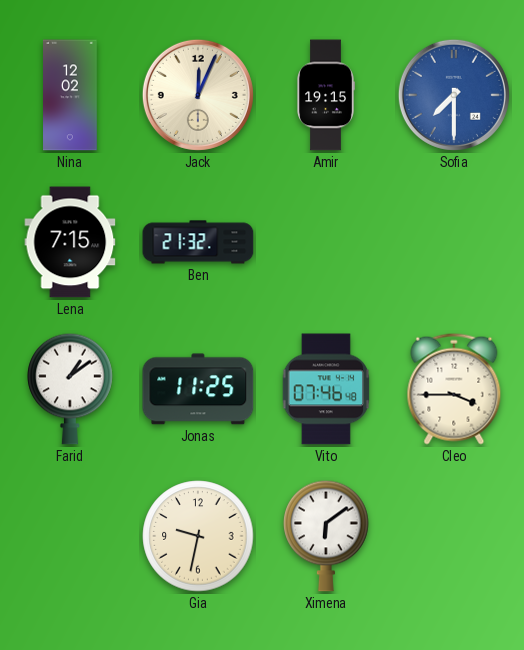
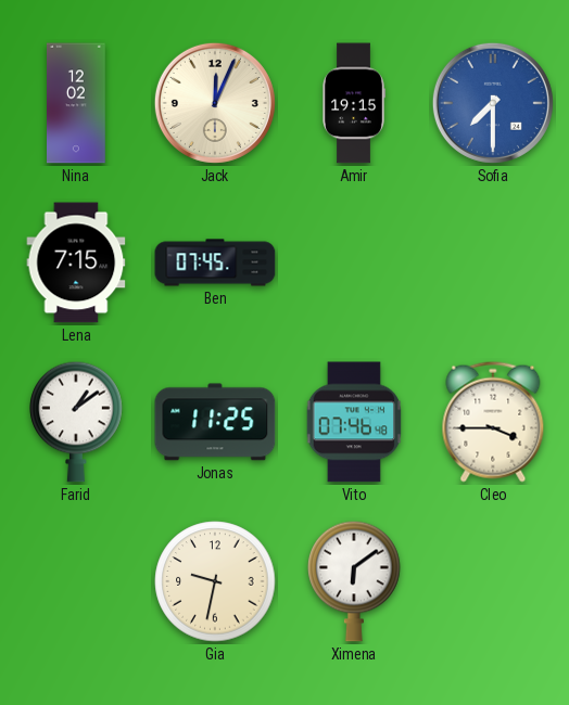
Ben: 21:32 -> 07:45
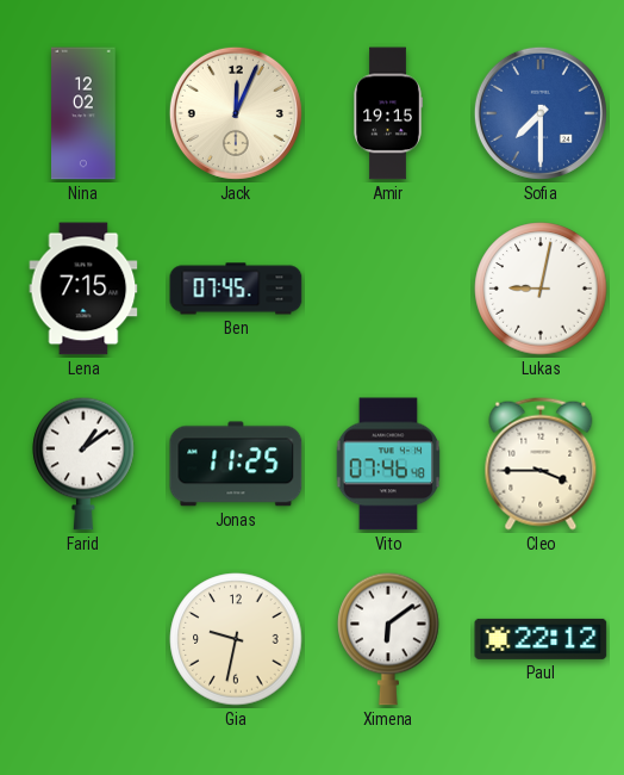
Lukas: none -> 9:02
Paul: none -> 22:12
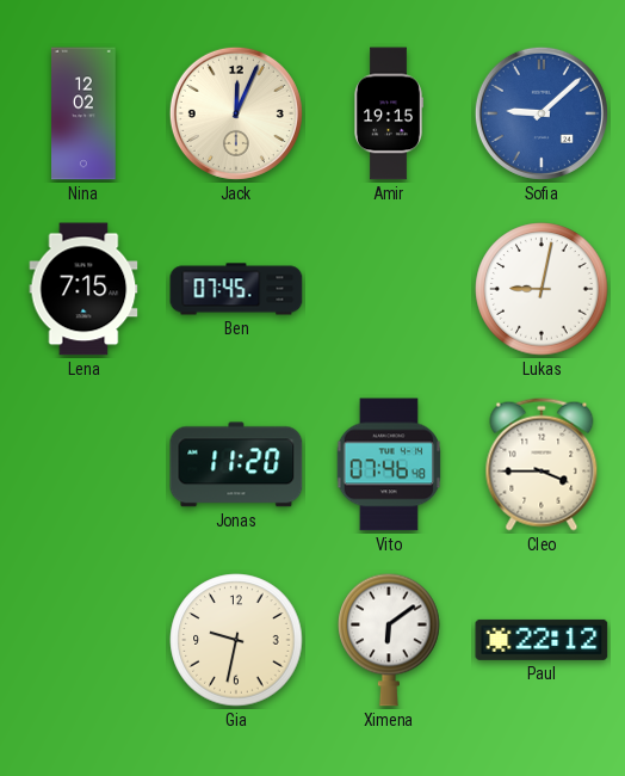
Sofia: 7:30 -> 9:08
Farid: 1:09 -> none
Jonas: 11:25 -> 11:20
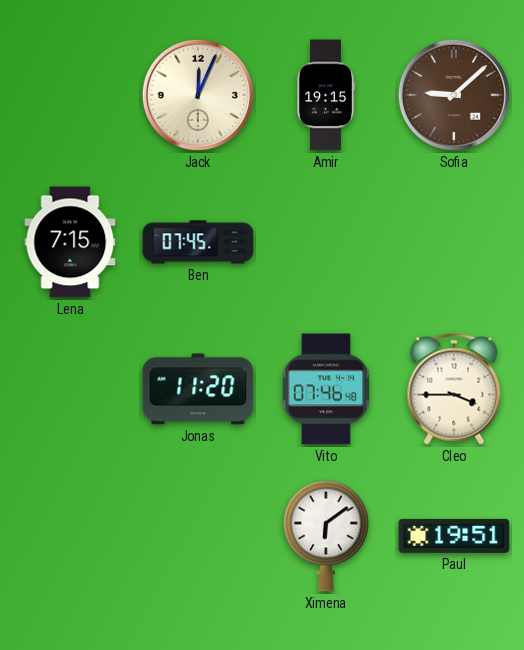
Nina: 12:02 -> none
Sofia dial: blue -> brown
Lukas: 9:02 -> none
Gia: 9:32 -> none
Paul: 22:12 -> 19:51
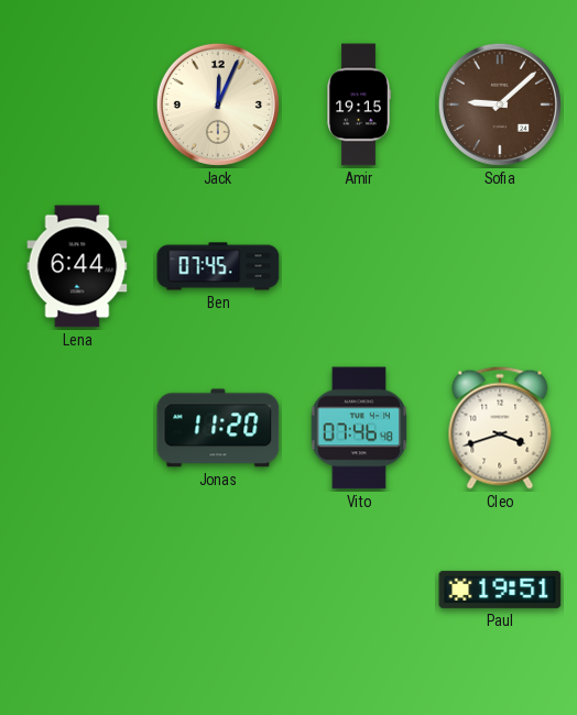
Lena: 7:15 -> 6:44
Cleo: 3:45 -> 3:42
Ximena: 6:09 -> none
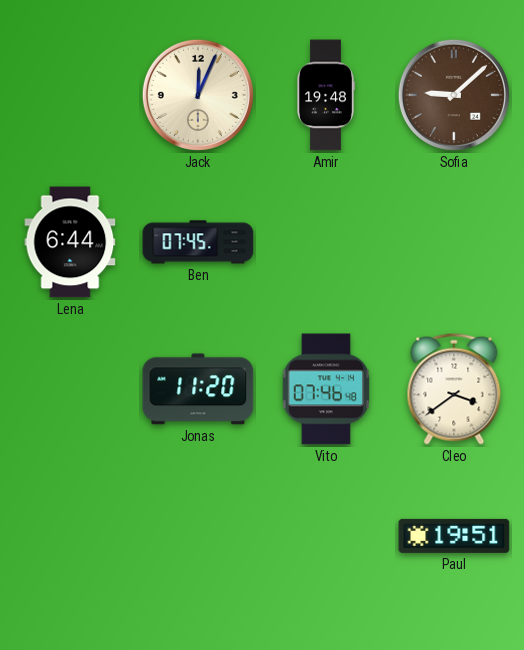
Amir: 19:15 -> 19:48
Cleo: 3:42 -> 3:39
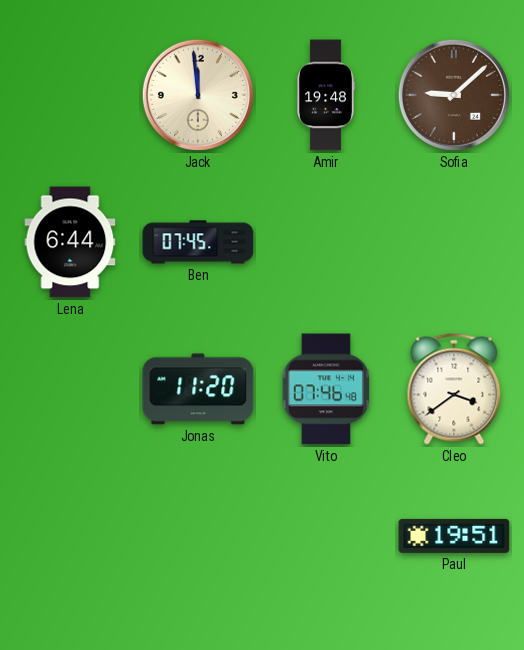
Jack: 12:04 -> 11:59
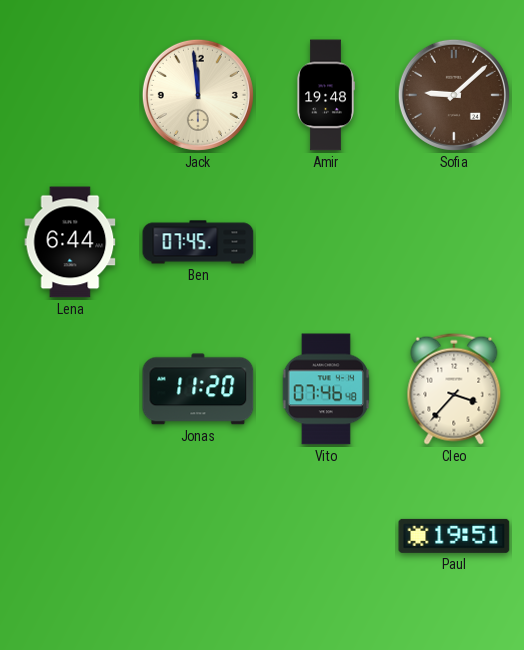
Cleo: 3:39 -> 3:37
